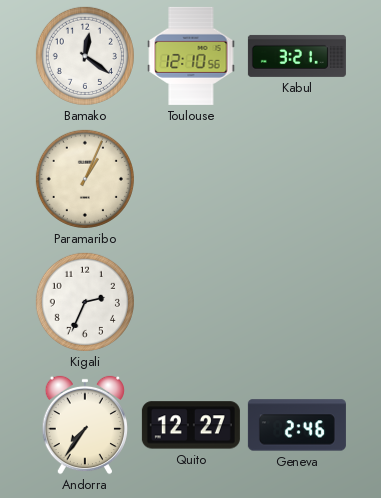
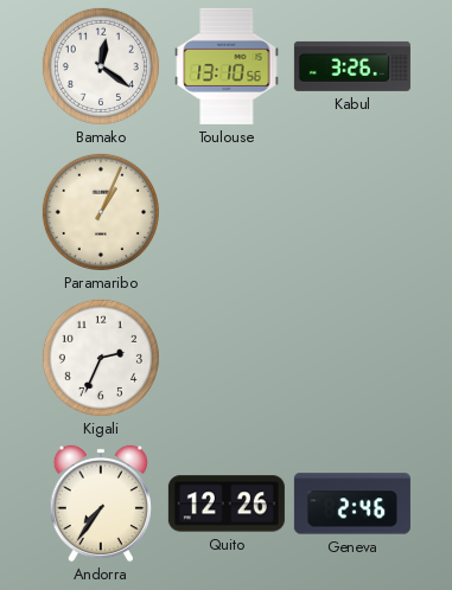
Toulouse: 12:10 -> 13:10
Kabul: 3:21 -> 3:26
Quito: 12:27 -> 12:26
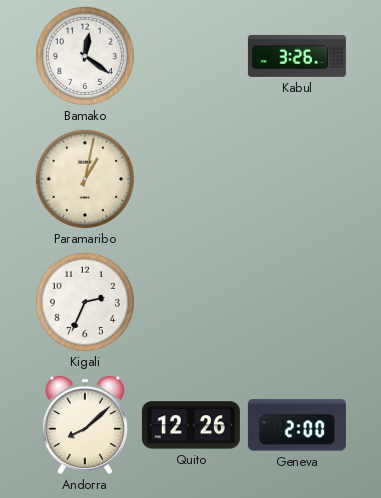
Toulouse: 13:10 -> none
Paramaribo: 1:04 -> 1:02
Andorra: 7:36 -> 8:08
Geneva: 2:46 -> 2:00
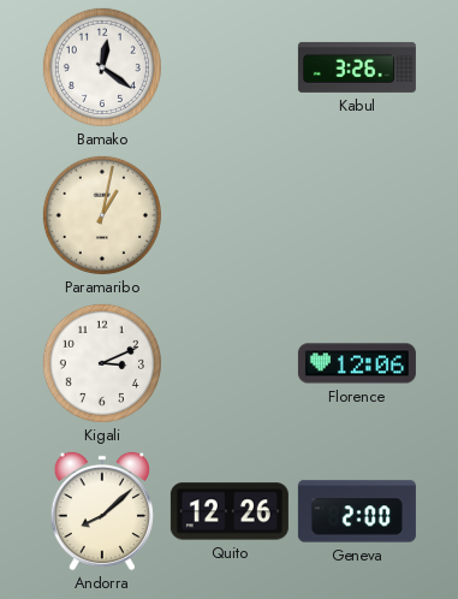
Kigali: 2:34 -> 3:11
Florence: none -> 12:06
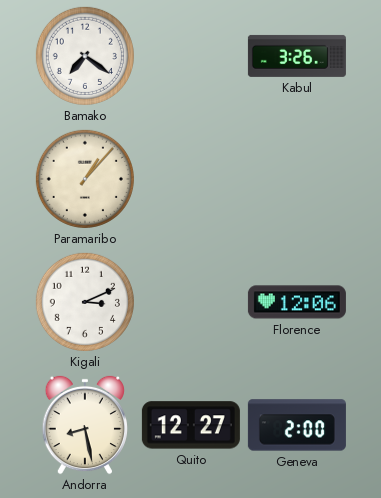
Bamako: 12:21 -> 7:21
Paramaribo: 1:02 -> 1:07
Andorra: 8:08 -> 8:28
Quito: 12:26 -> 12:27
